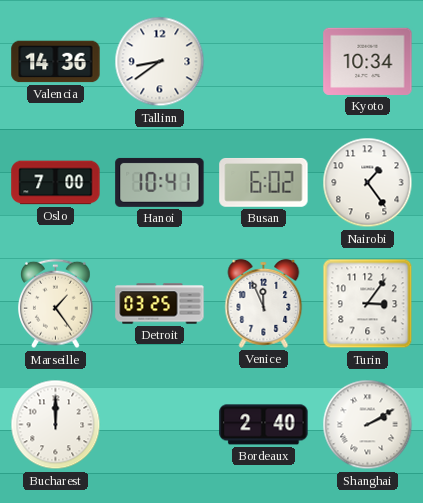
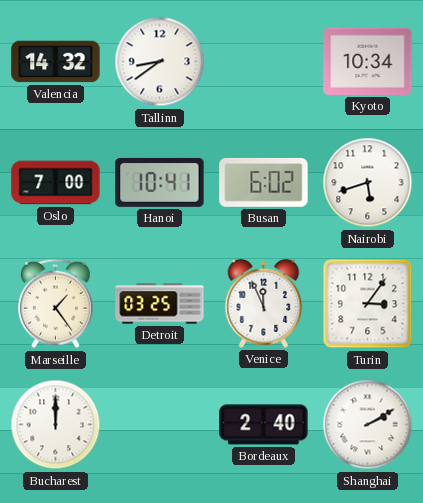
Valencia: 14:36 -> 14:32
Nairobi: 1:24 -> 5:42
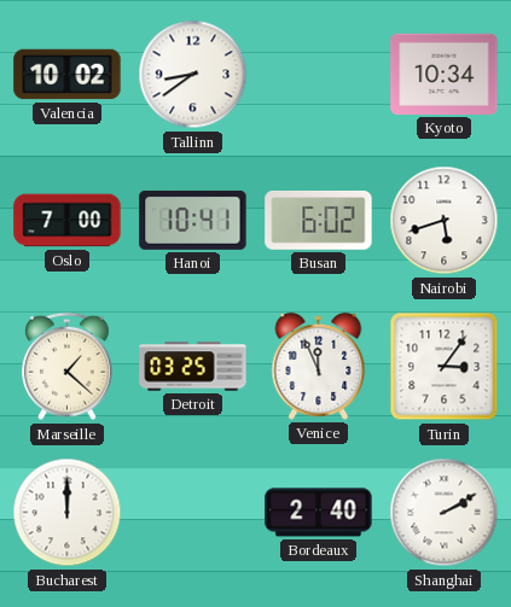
Valencia: 14:32 -> 10:02
Marseille: 1:24 -> 1:22
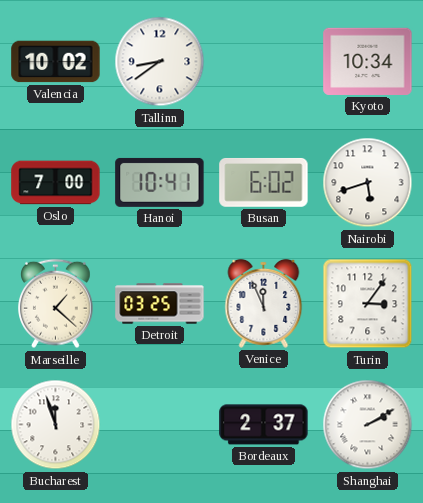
Bucharest: 12:00 -> 11:57
Bordeaux: 2:40 -> 2:37
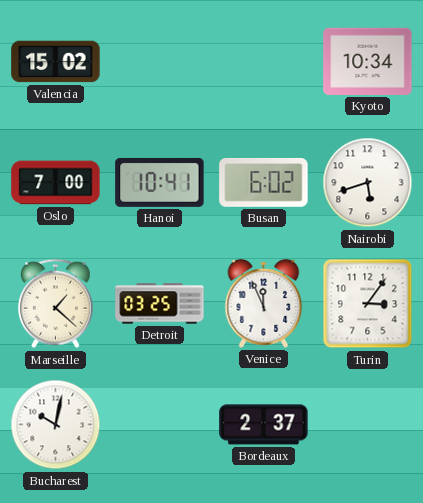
Valencia: 10:02 -> 15:02
Tallinn: 8:39 -> none
Bucharest: 11:57 -> 10:02
Shanghai: 2:10 -> none
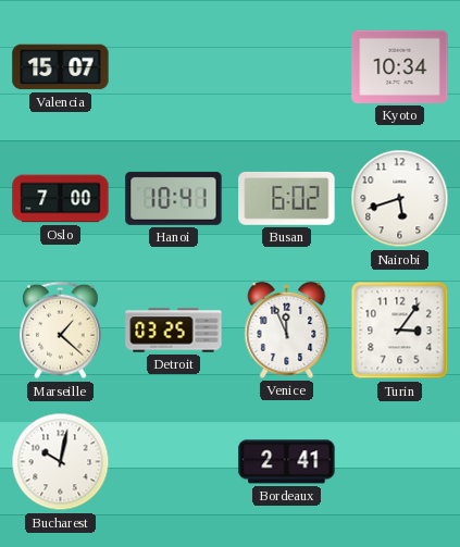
Valencia: 15:02 -> 15:07
Bordeaux: 2:37 -> 2:41
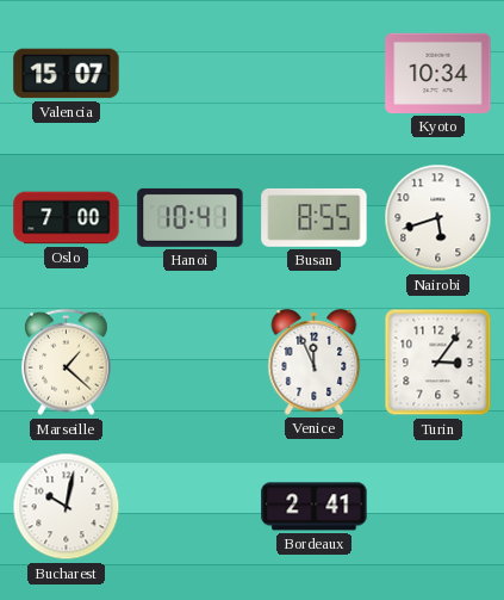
Busan: 6:02 -> 8:55
Detroit: 03:25 -> none
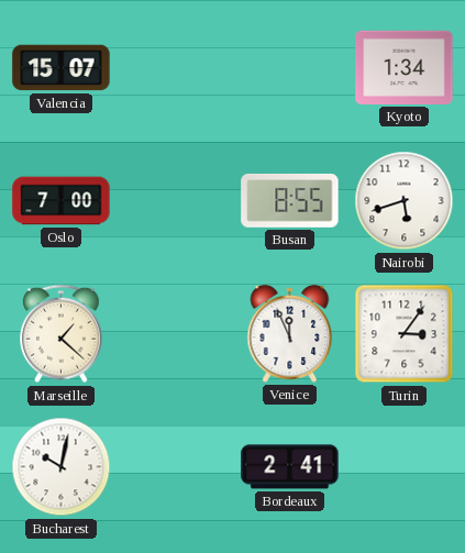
Kyoto: 10:34 -> 1:34
Hanoi: 10:41 -> none
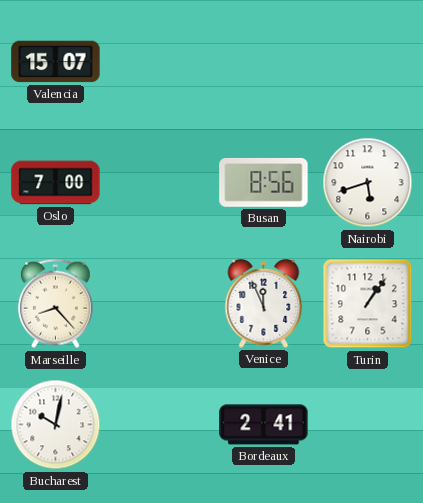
Kyoto: 1:34 -> none
Busan: 8:55 -> 8:56
Marseille: 1:22 -> 8:23
Turin: 3:06 -> 1:06
